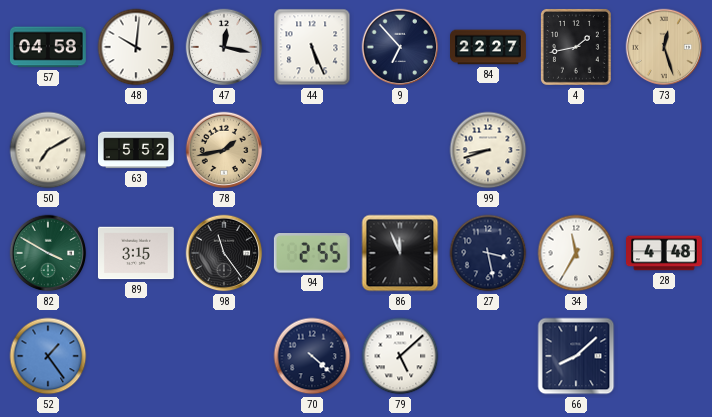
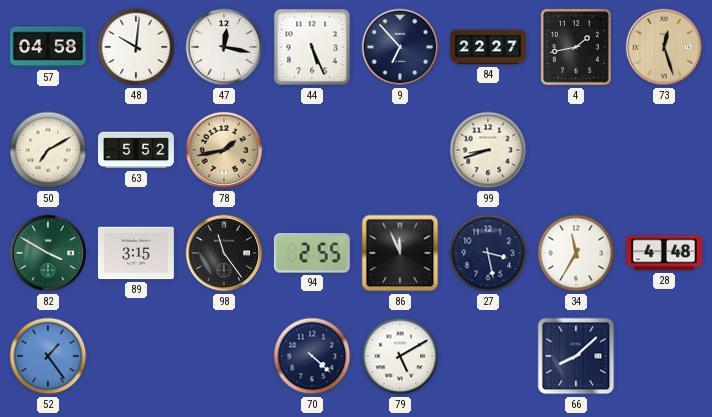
79: 5:08 -> 5:10
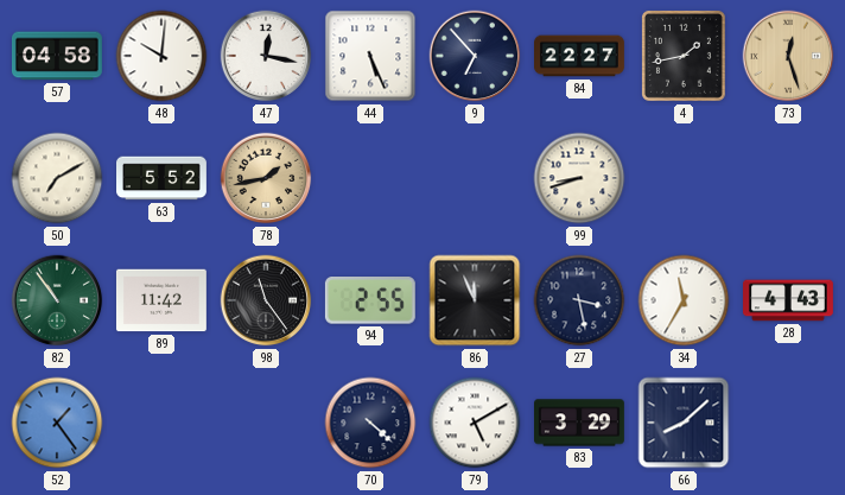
82: 3:50 -> 10:54
89: 3:15 -> 11:42
28: 4:48 -> 4:43
83: none -> 3:29
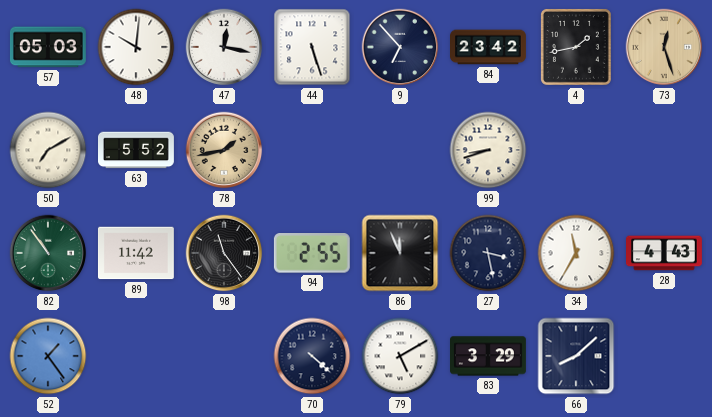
57: 04:58 -> 05:03
44: 5:26 -> 5:27
84: 22:27 -> 23:42
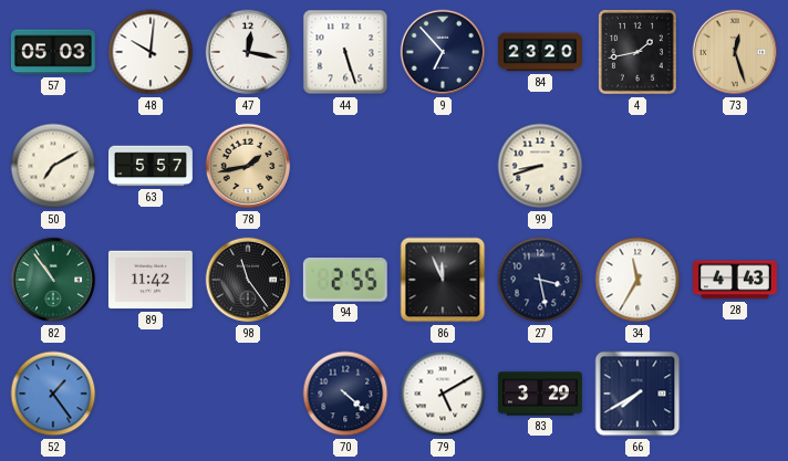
84: 23:42 -> 23:20
63: 5:52 -> 5:57
66: 8:08 -> 7:40
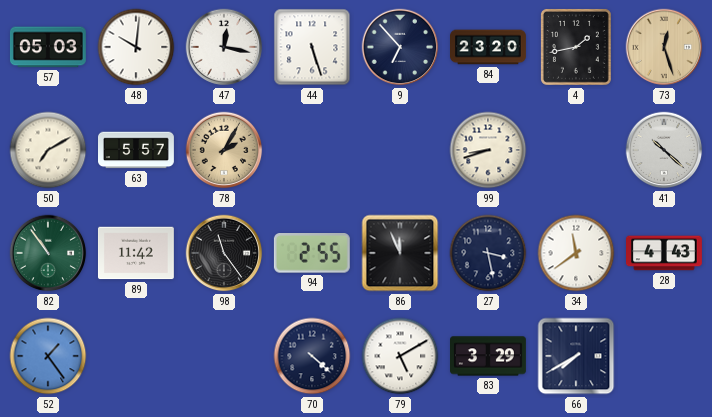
78: 1:43 -> 2:05
41: none -> 10:22
34: 11:35 -> 11:39
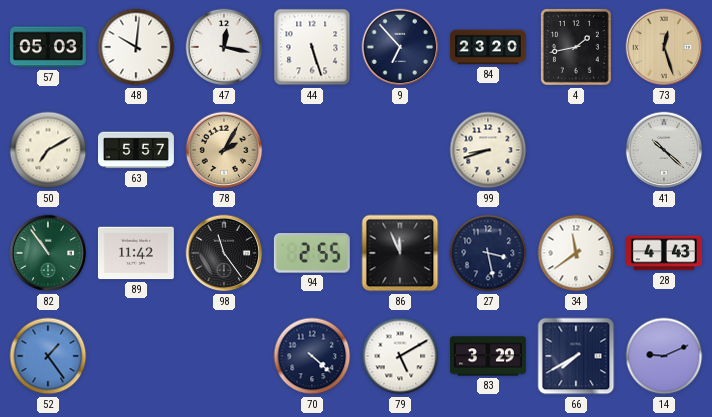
14: none -> 9:11
